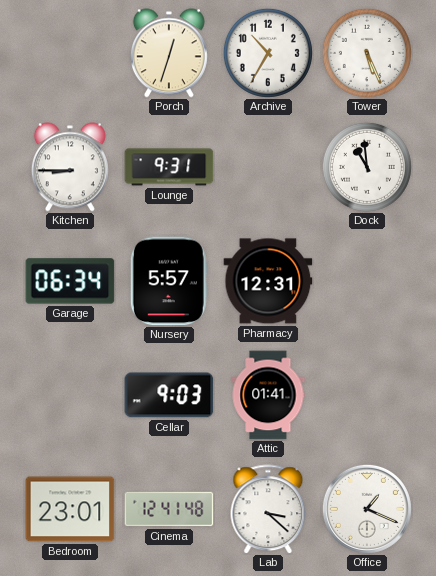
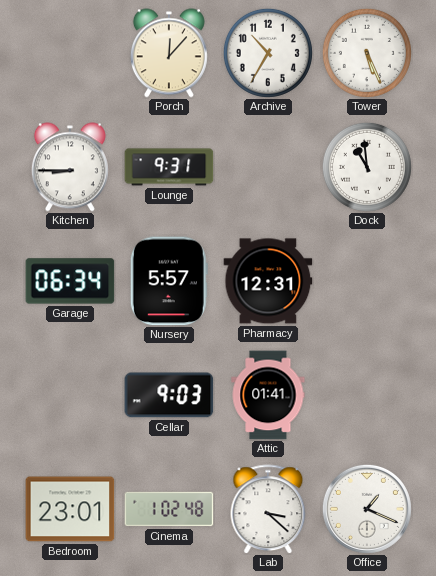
Porch: 12:33 -> 12:07
Cinema: 12:41 -> 1:02
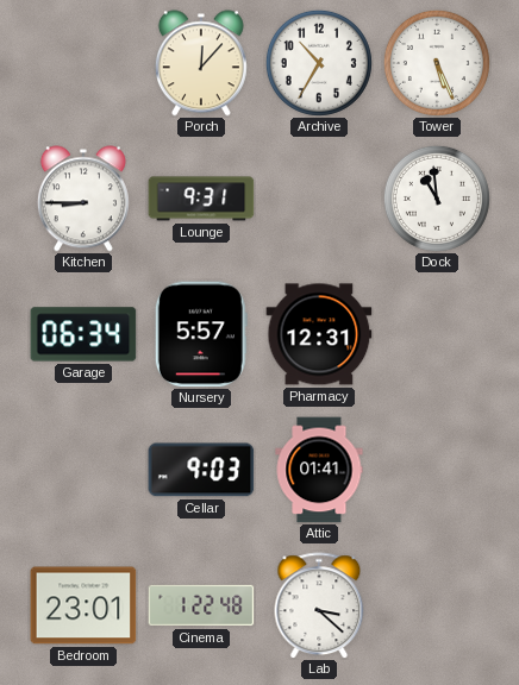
Cinema: 1:02 -> 1:22
Office: 1:19 -> none
